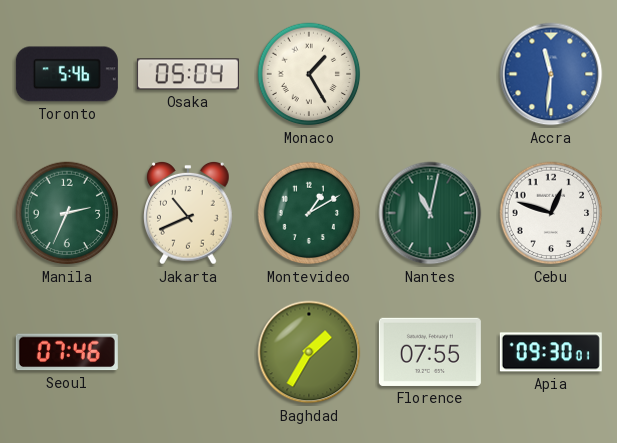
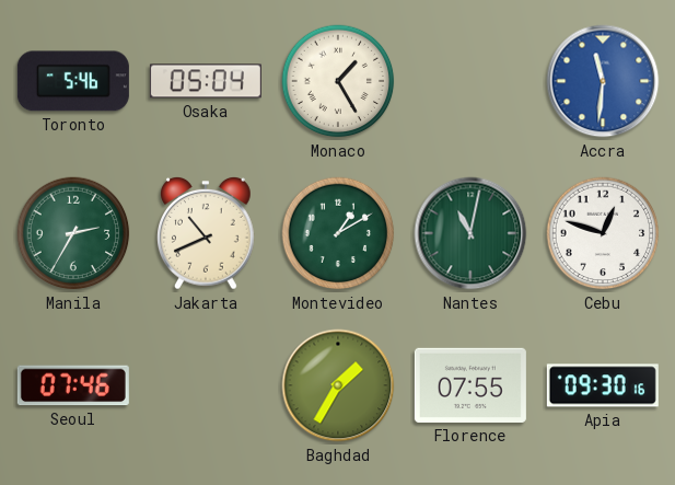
Manila: 2:34 -> 2:35
Apia: 09:30:01 -> 09:30:16
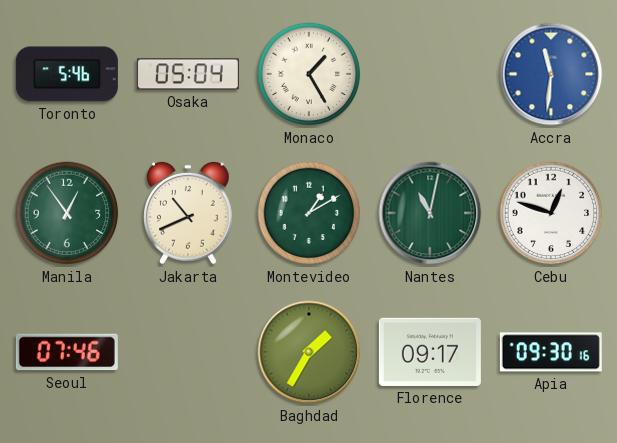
Manila: 2:35 -> 12:54
Florence: 07:55 -> 09:17
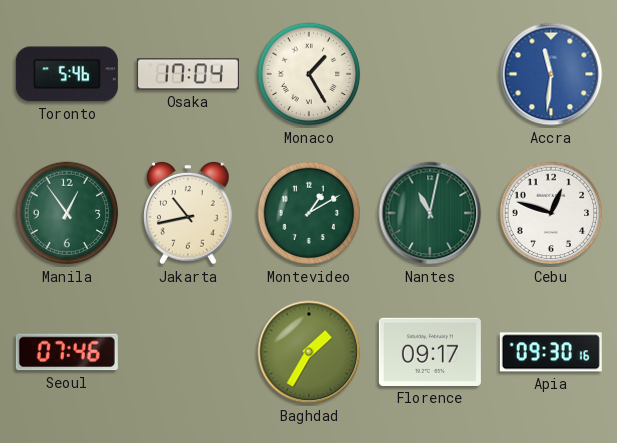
Osaka: 05:04 -> 17:04
Jakarta: 10:41 -> 10:43
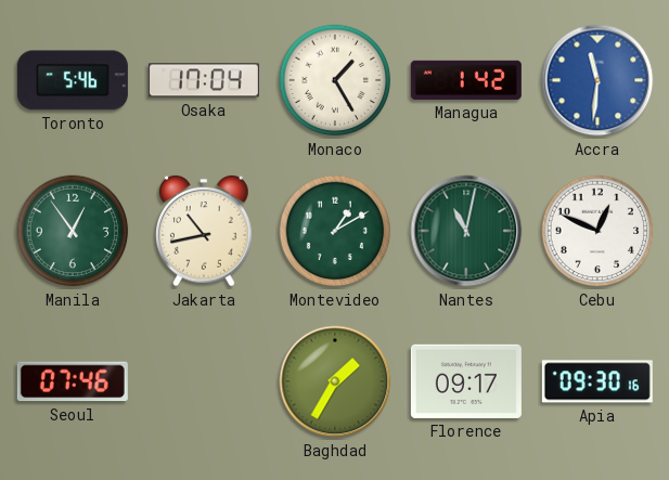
Managua: none -> 1:42
Cebu: 12:48 -> 12:49
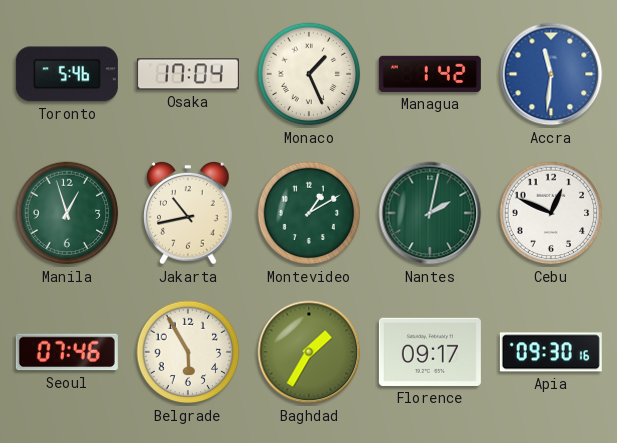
Monaco: 1:25 -> 1:26
Manila: 12:54 -> 12:57
Nantes: 11:02 -> 2:02
Belgrade: none -> 5:55
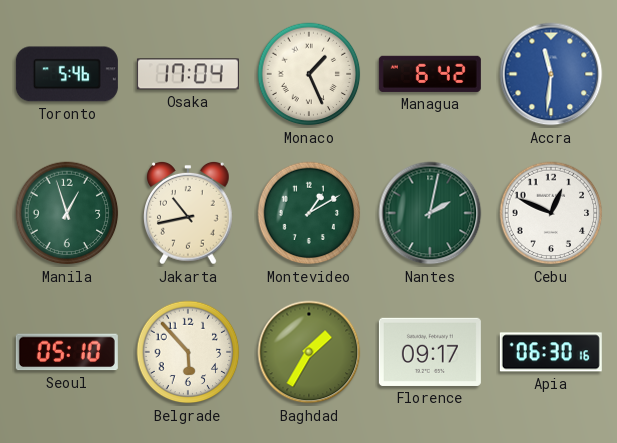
Managua: 1:42 -> 6:42
Seoul: 07:46 -> 05:10
Belgrade: 5:55 -> 5:53
Apia: 09:30 -> 06:30
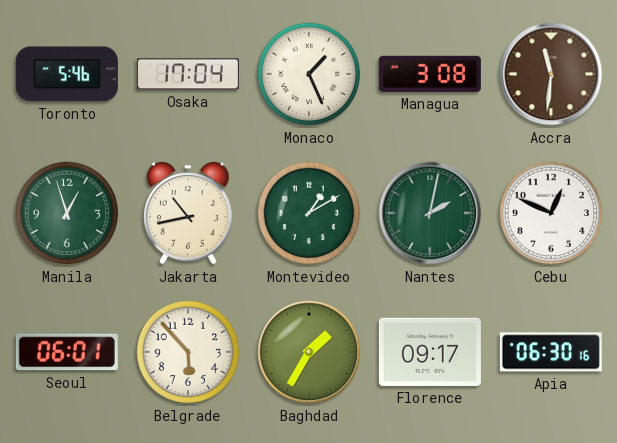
Managua: 6:42 -> 3:08
Accra dial: blue -> brown
Seoul: 05:10 -> 06:01
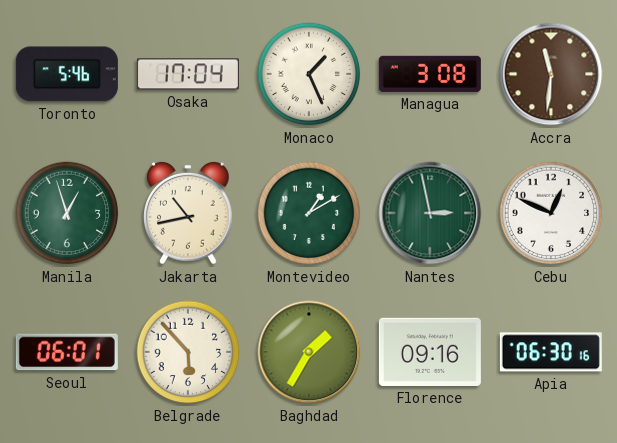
Nantes: 2:02 -> 2:58
Florence: 09:17 -> 09:16
